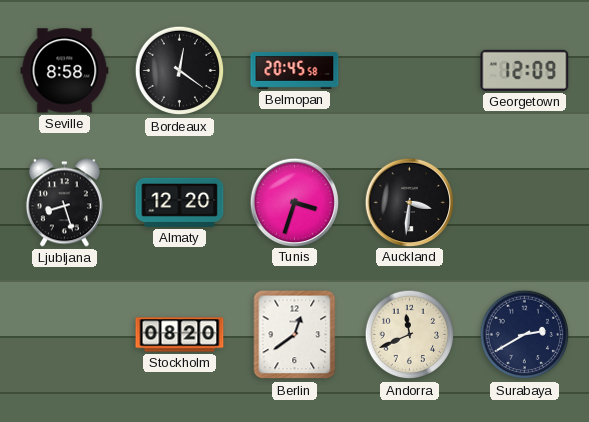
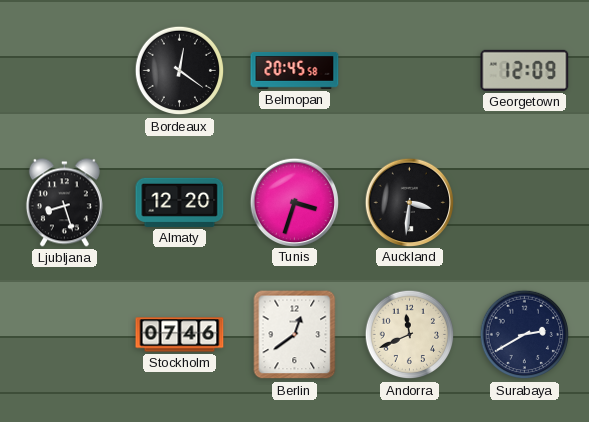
Seville: 8:58 -> none
Stockholm: 08:20 -> 07:46
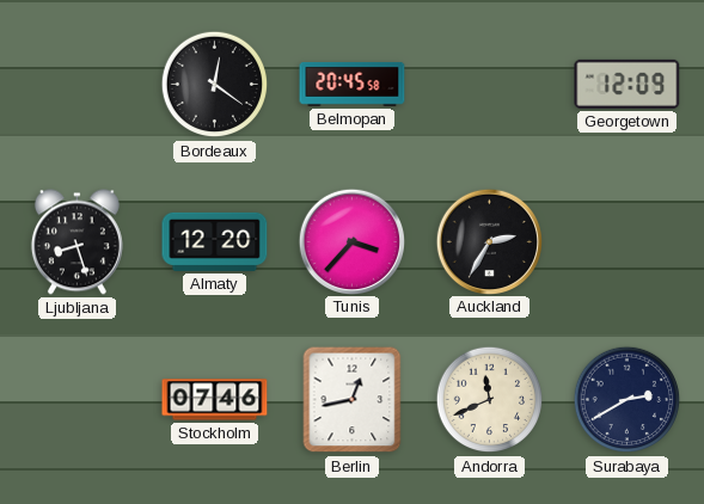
Tunis: 3:33 -> 3:37
Auckland: 3:31 -> 2:35
Berlin: 12:39 -> 12:43
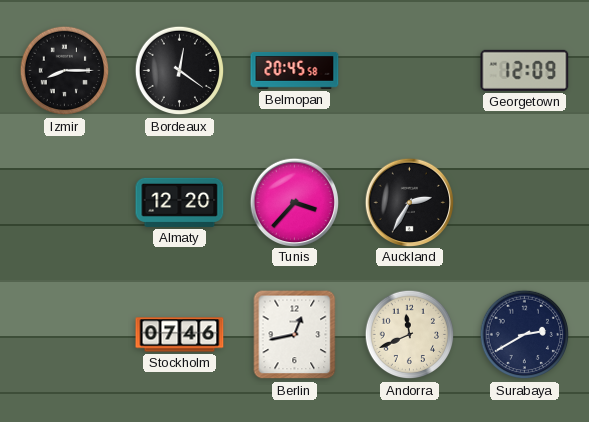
Izmir: none -> 8:15
Ljubljana: 8:27 -> none
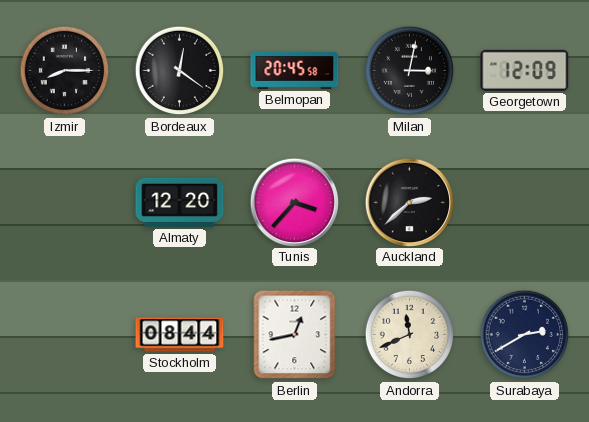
Milan: none -> 3:02
Auckland: 2:35 -> 2:38
Stockholm: 07:46 -> 08:44
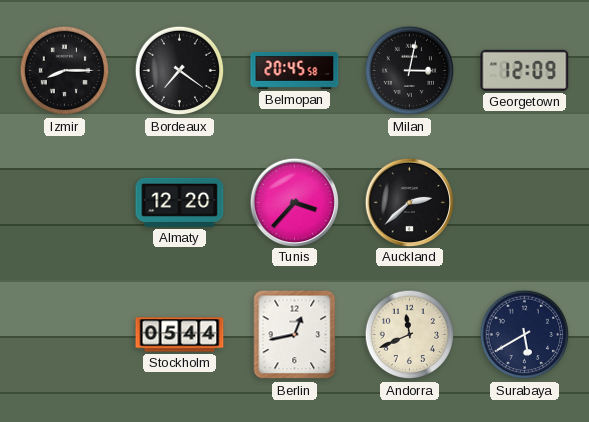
Bordeaux: 12:21 -> 7:21
Stockholm: 08:44 -> 05:44
Surabaya: 2:40 -> 5:40
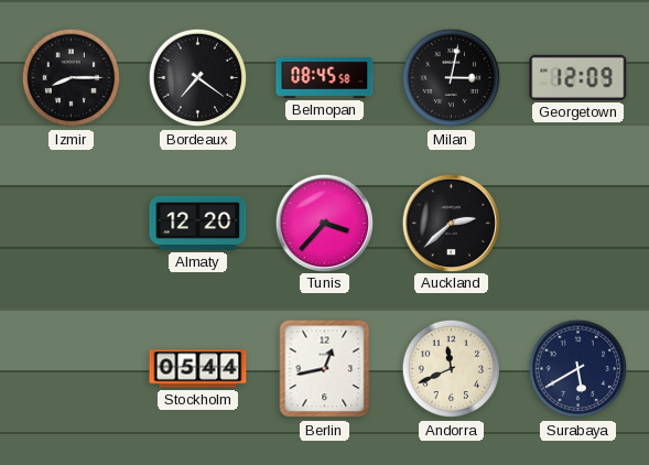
Belmopan: 20:45 -> 08:45
